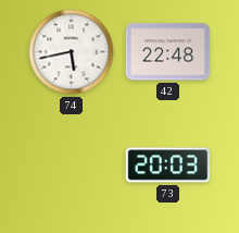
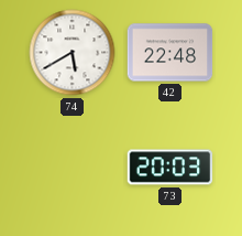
74: 5:43 -> 5:40
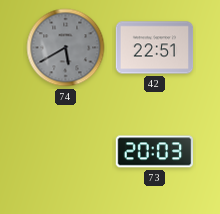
74 dial: white -> grey
42: 22:48 -> 22:51
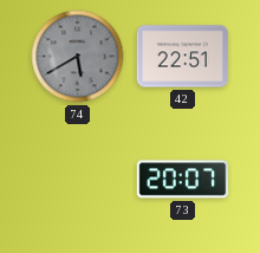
73: 20:03 -> 20:07
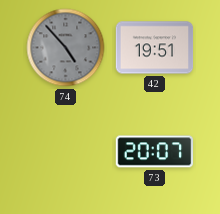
74: 5:40 -> 4:53
42: 22:51 -> 19:51
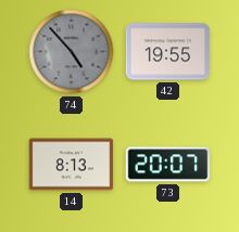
42: 19:51 -> 19:55
14: none -> 8:13
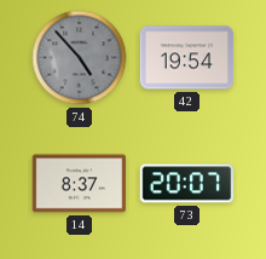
42: 19:55 -> 19:54
14: 8:13 -> 8:37
